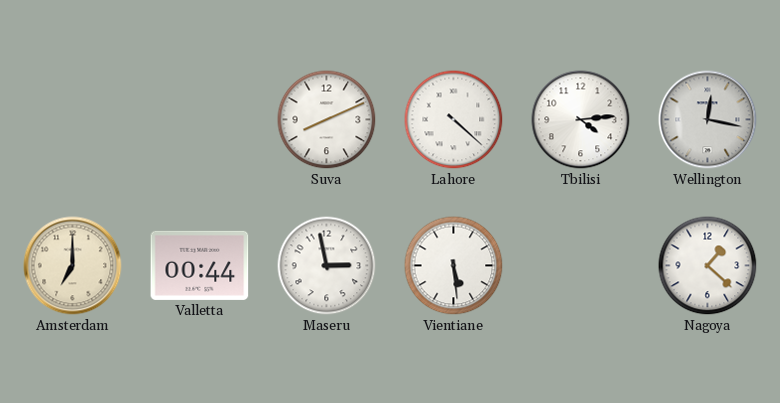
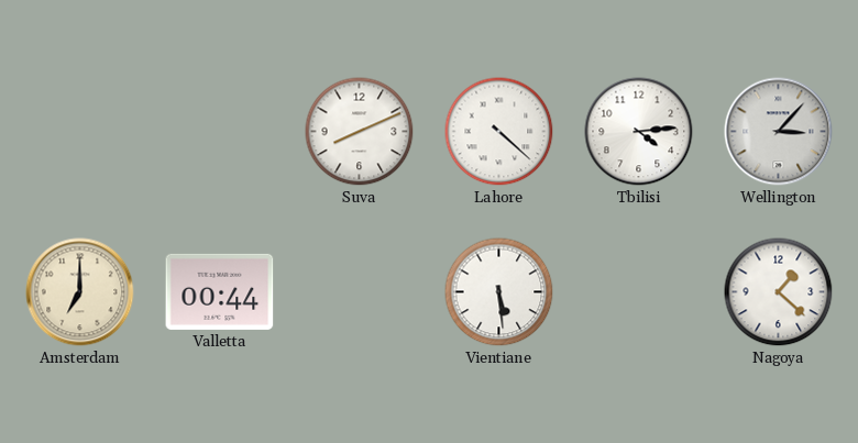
Wellington: 12:17 -> 3:07
Maseru: 2:58 -> none
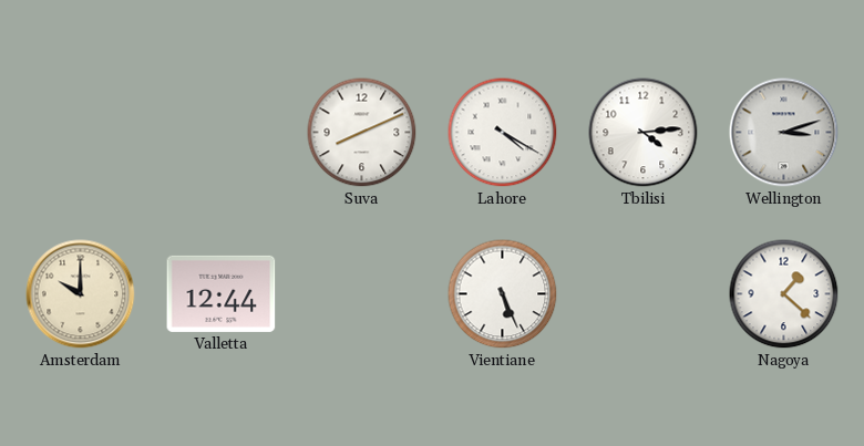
Lahore: 4:22 -> 4:20
Wellington: 3:07 -> 3:12
Amsterdam: 7:00 -> 10:00
Valletta: 00:44 -> 12:44
Vientiane: 5:29 -> 5:26
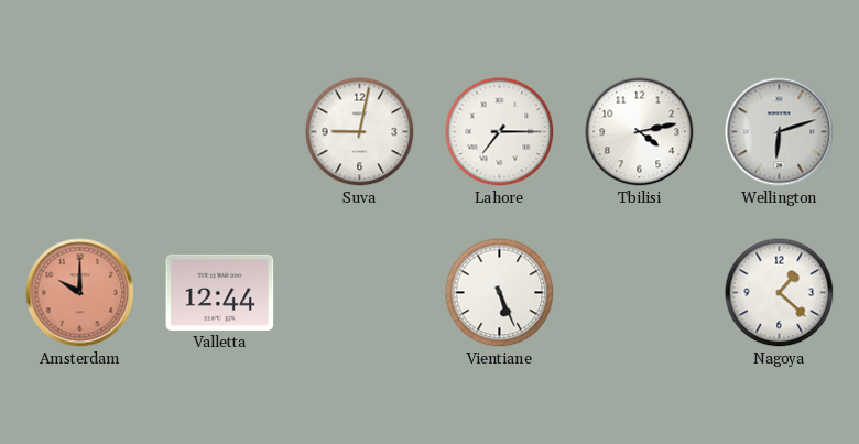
Suva: 8:11 -> 9:02
Lahore: 4:20 -> 7:15
Tbilisi: 4:14 -> 4:13
Wellington: 3:12 -> 6:12
Amsterdam dial: cream -> salmon
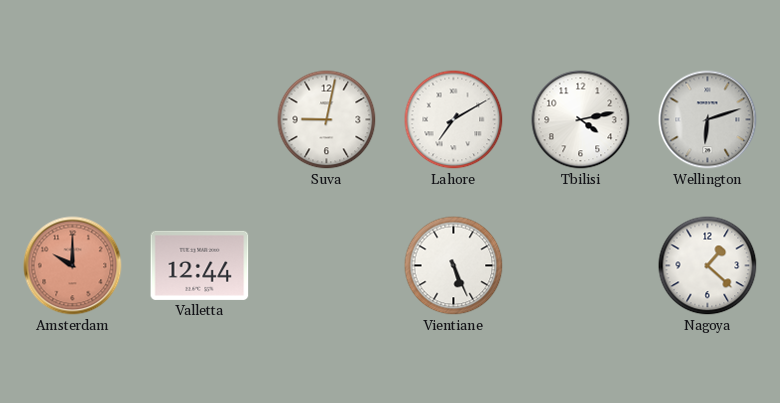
Lahore: 7:15 -> 7:10
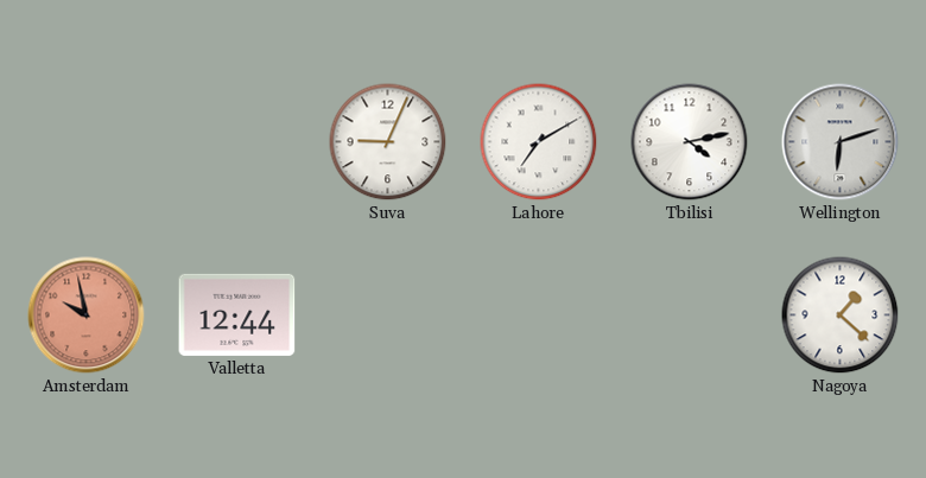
Suva: 9:02 -> 9:04
Amsterdam: 10:00 -> 9:58
Vientiane: 5:26 -> none
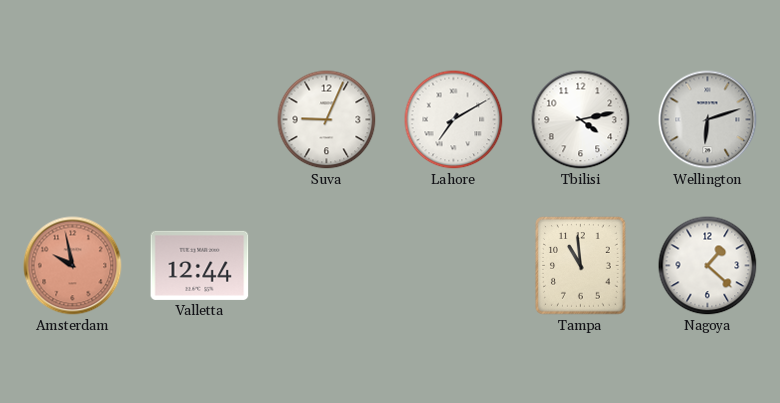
Tampa: none -> 10:59
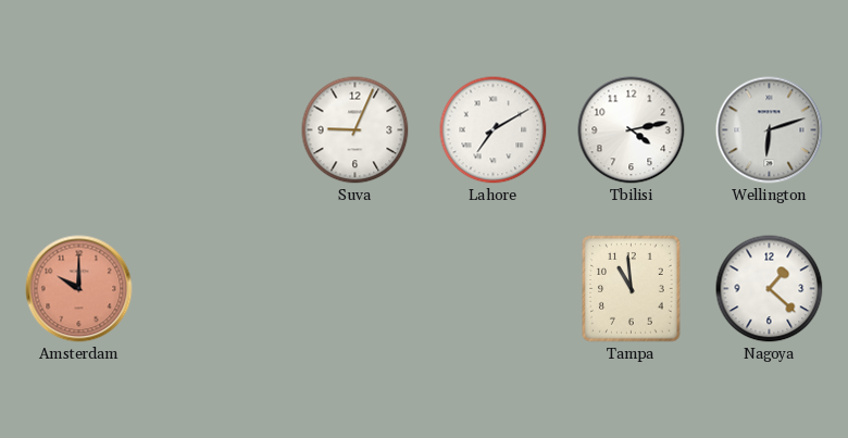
Amsterdam: 9:58 -> 10:00
Valletta: 12:44 -> none
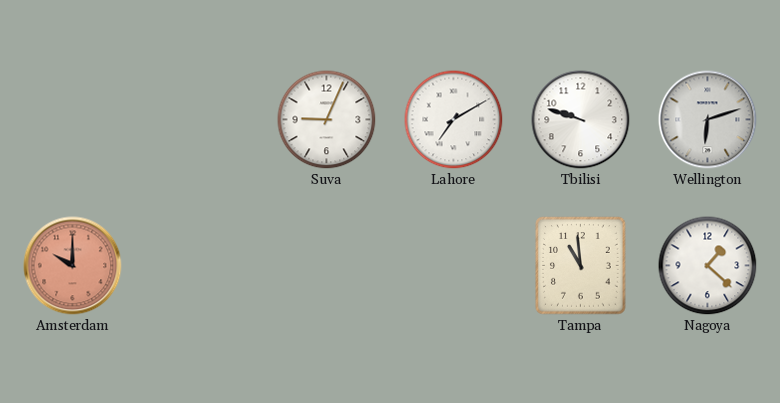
Tbilisi: 4:13 -> 9:48
